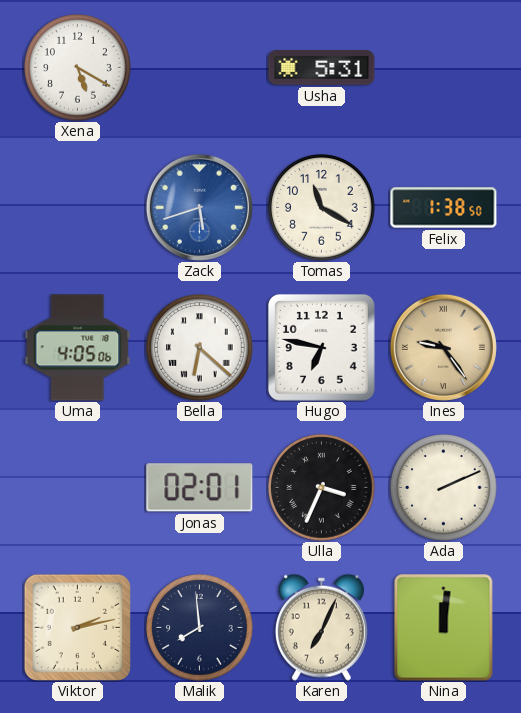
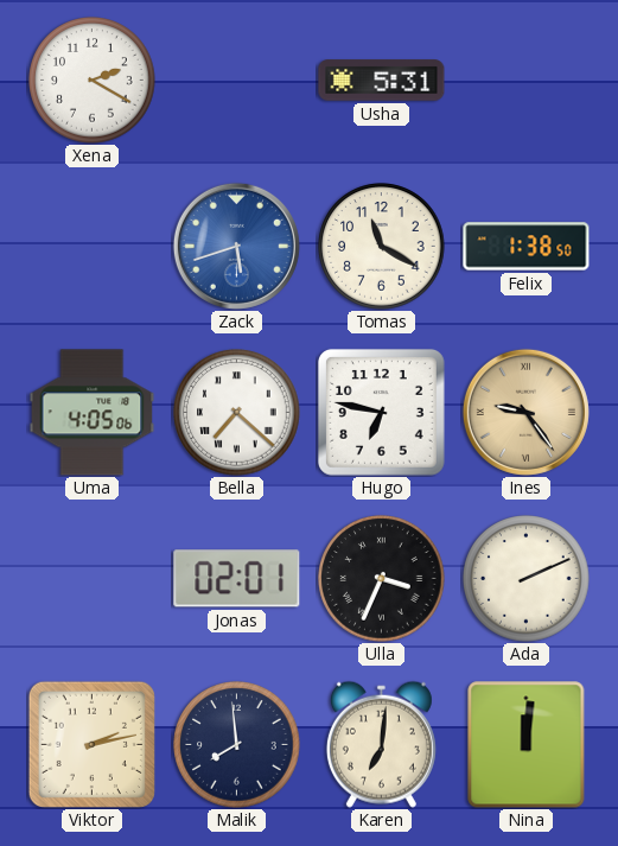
Xena: 5:20 -> 2:20
Bella: 6:22 -> 7:22
Karen: 7:04 -> 7:01
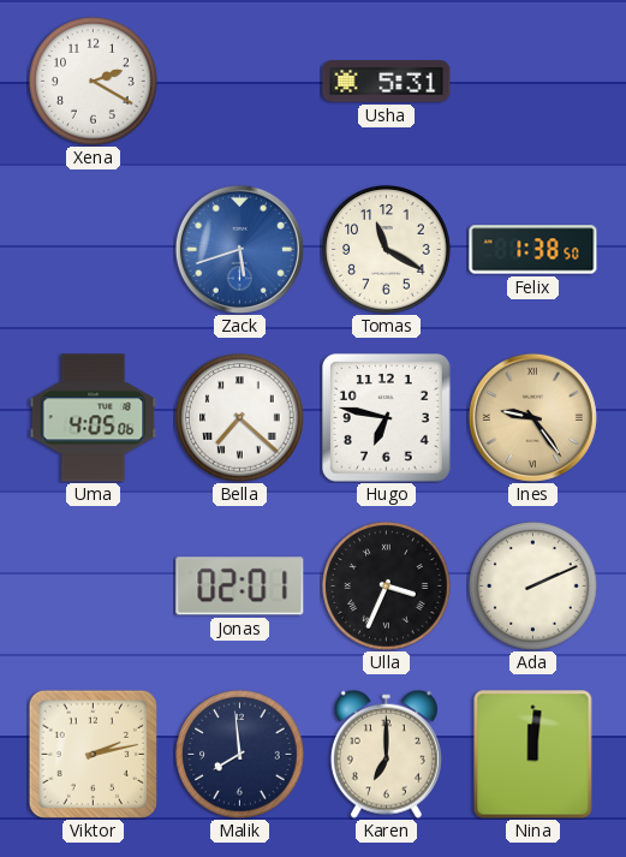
Karen: 7:01 -> 7:00
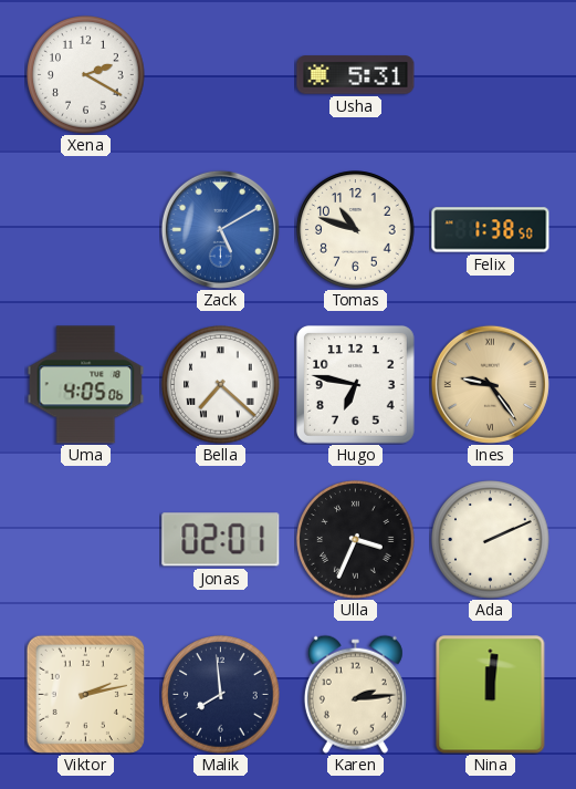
Zack: 5:42 -> 5:10
Tomas: 11:20 -> 10:48
Karen: 7:00 -> 2:14
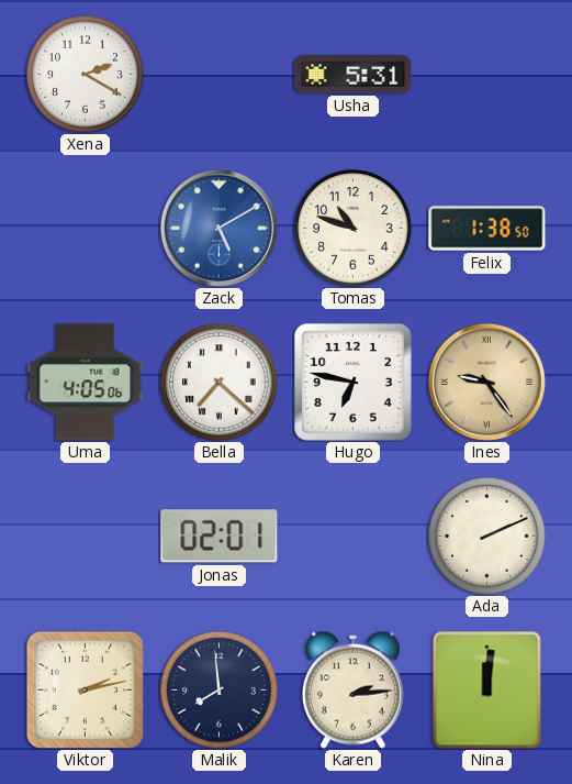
Ulla: 3:34 -> none
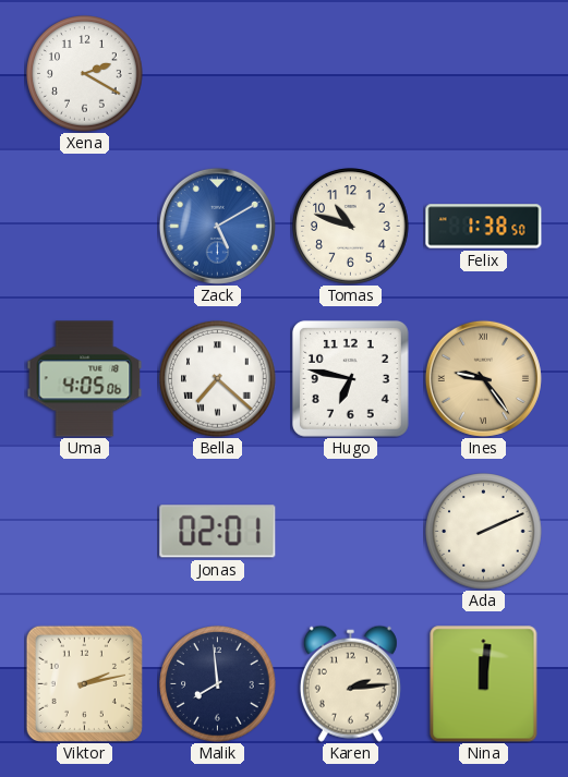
Usha: 5:31 -> none
